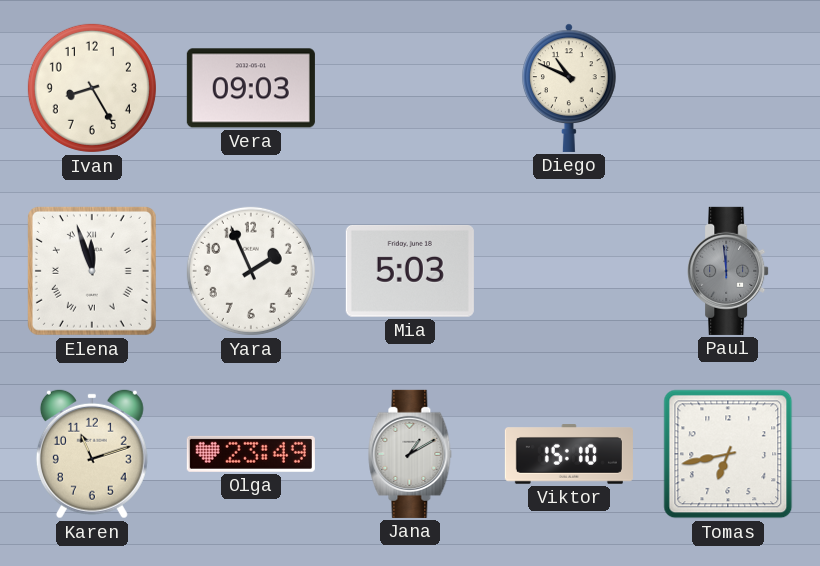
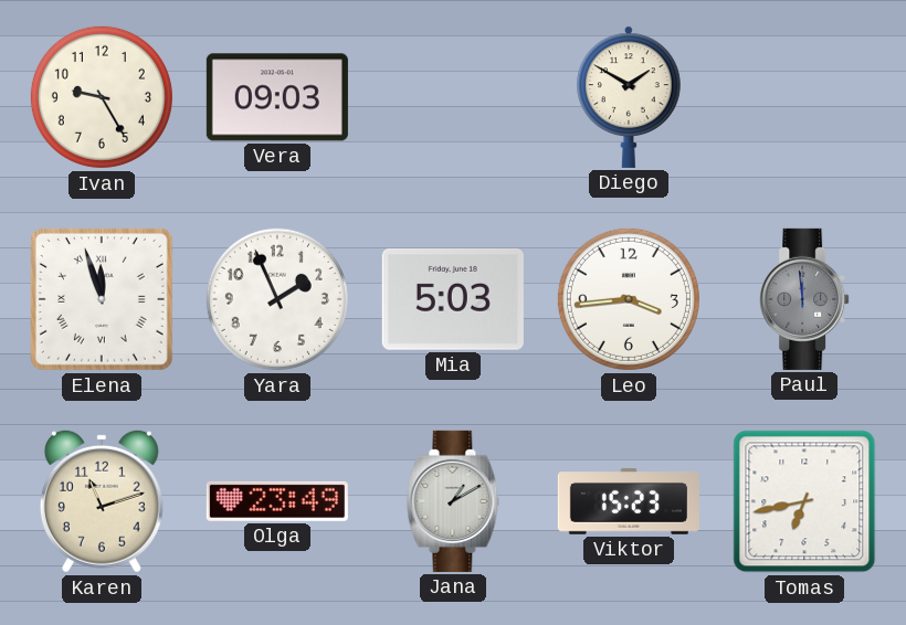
Ivan: 8:25 -> 9:25
Diego: 10:49 -> 1:50
Leo: none -> 3:44
Viktor: 15:10 -> 15:23
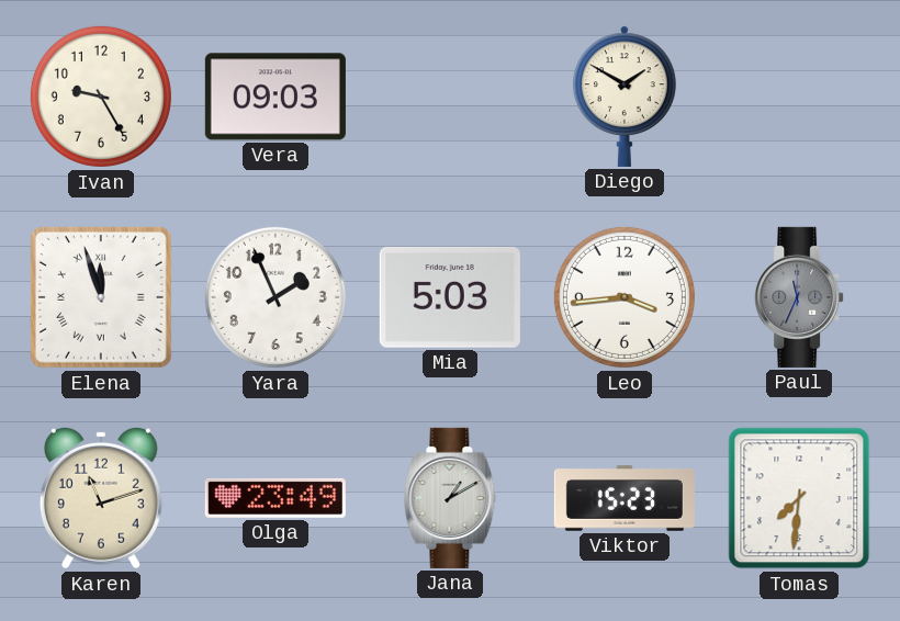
Paul: 11:59 -> 11:34
Tomas: 6:43 -> 7:31
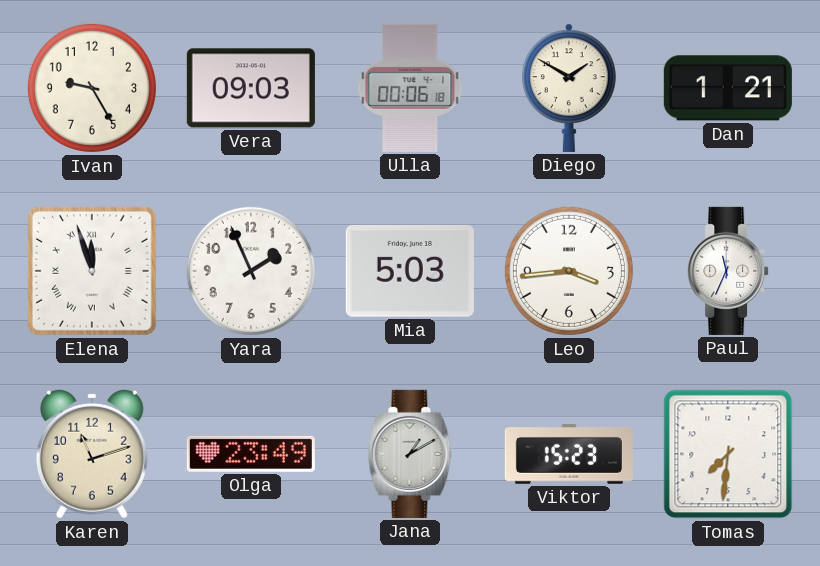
Ulla: none -> 00:06
Dan: none -> 1:21
Paul dial: grey -> white
